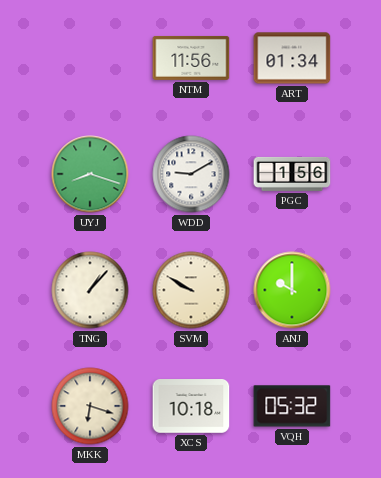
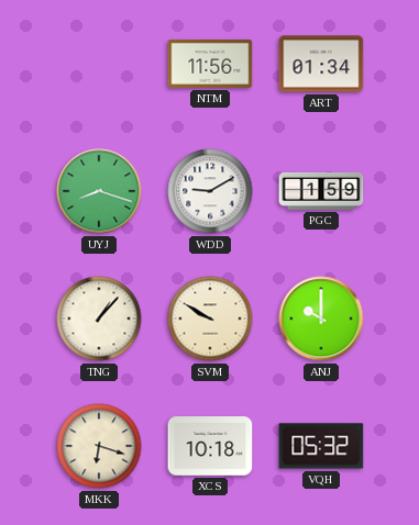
PGC: 1:56 -> 1:59
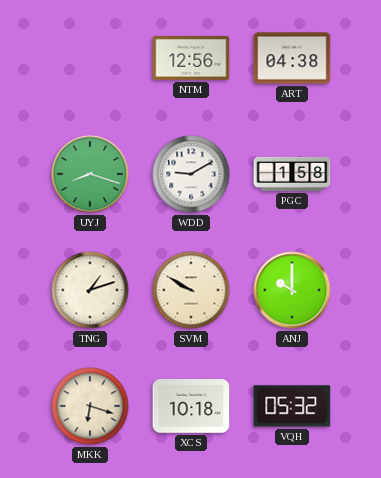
NTM: 11:56 -> 12:56
ART: 01:34 -> 04:38
PGC: 1:59 -> 1:58
TNG: 1:07 -> 1:12
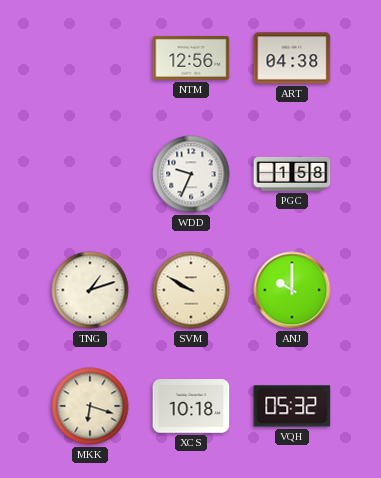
UYJ: 8:18 -> none
WDD: 9:10 -> 9:34
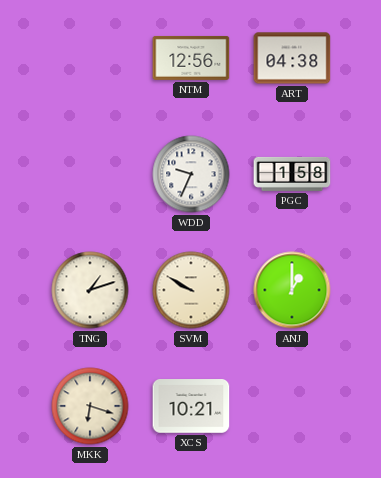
ANJ: 10:00 -> 1:00
XCS: 10:18 -> 10:21
VQH: 05:32 -> none
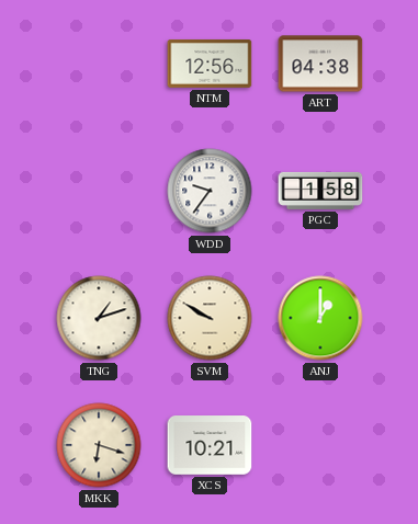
WDD: 9:34 -> 9:36
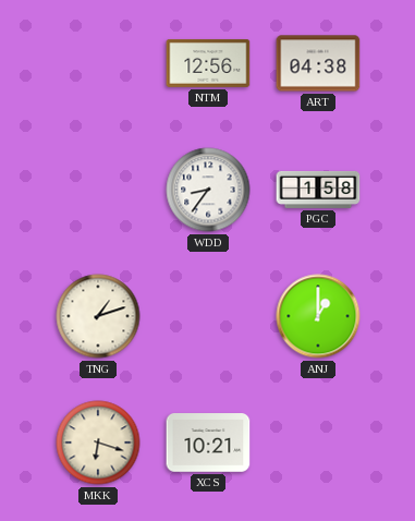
WDD: 9:36 -> 8:36
SVM: 9:50 -> none
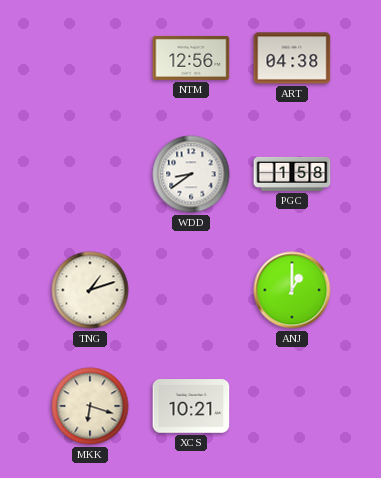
WDD: 8:36 -> 8:39
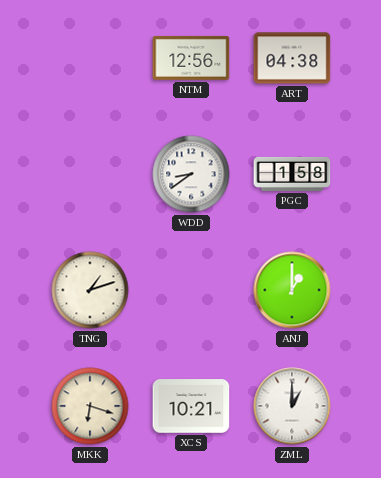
ZML: none -> 1:00
